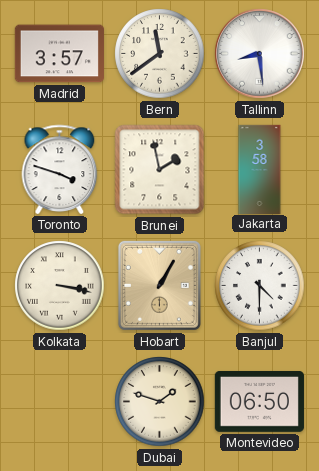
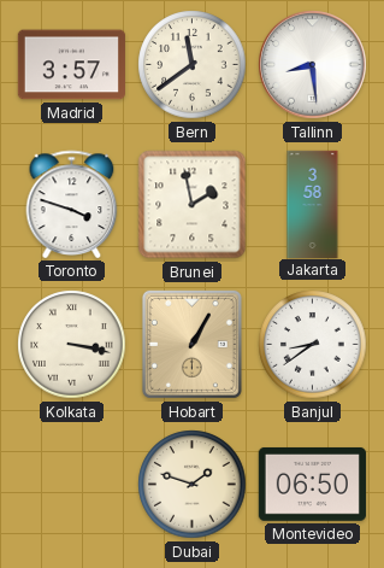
Banjul: 4:30 -> 8:39
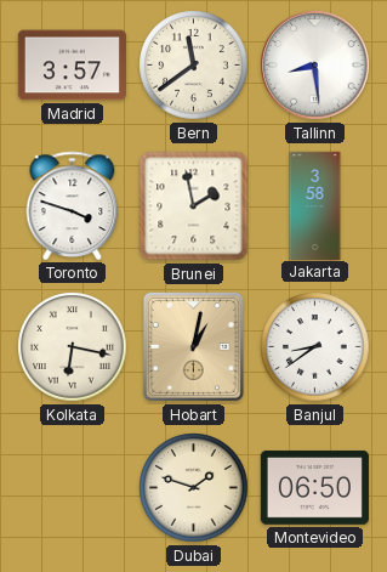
Kolkata: 3:17 -> 6:17
Hobart: 1:05 -> 1:02
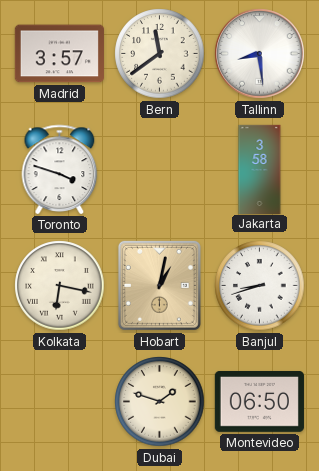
Brunei: 1:58 -> none
Banjul: 8:39 -> 8:42
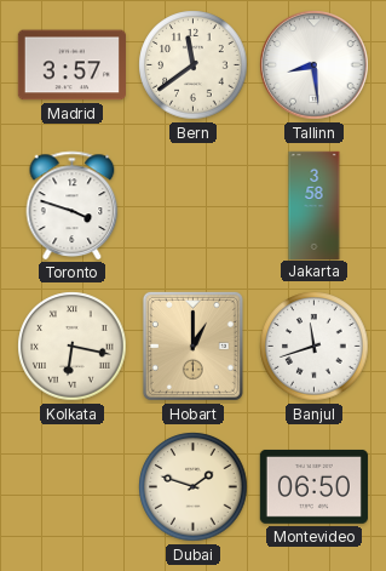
Hobart: 1:02 -> 1:00
Banjul: 8:42 -> 11:42
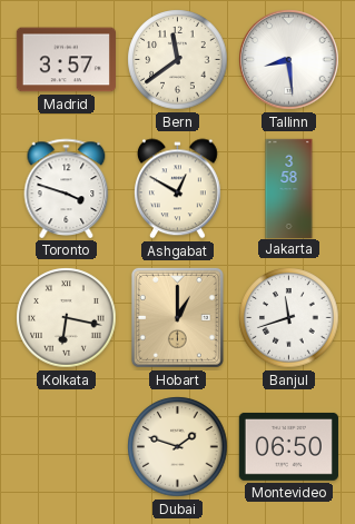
Ashgabat: none -> 12:50
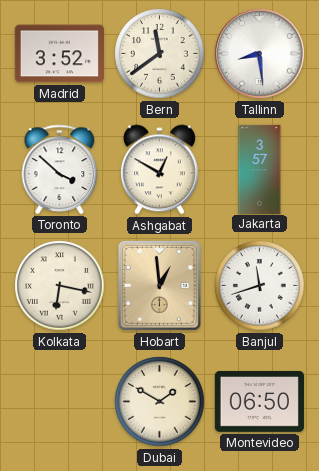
Madrid: 3:57 -> 3:52
Toronto: 3:48 -> 3:52
Jakarta: 3:58 -> 3:57
Hobart: 1:00 -> 12:59
Dubai: 1:48 -> 1:50
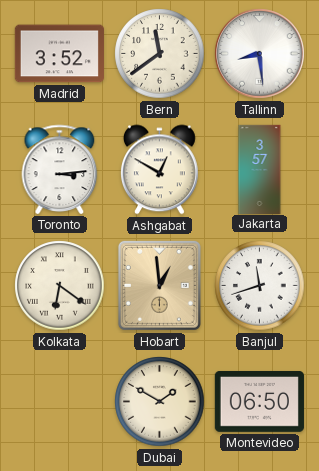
Toronto: 3:52 -> 3:14
Kolkata: 6:17 -> 6:21
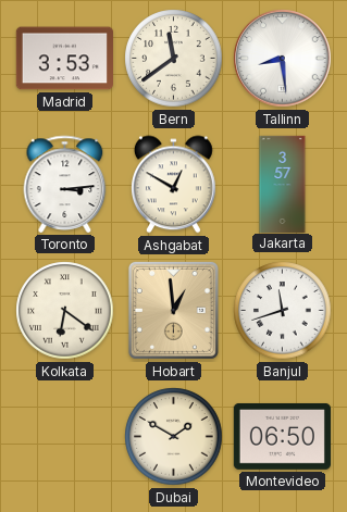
Madrid: 3:52 -> 3:53
